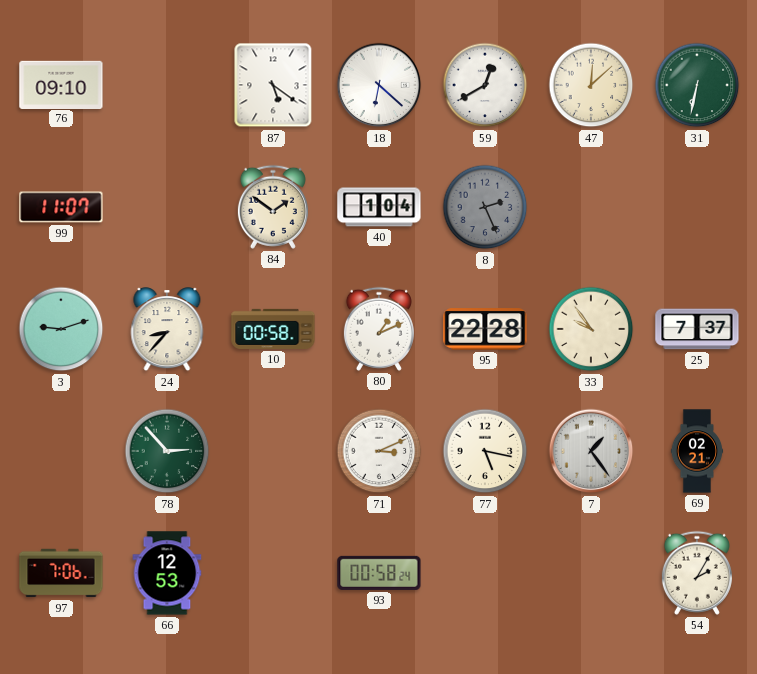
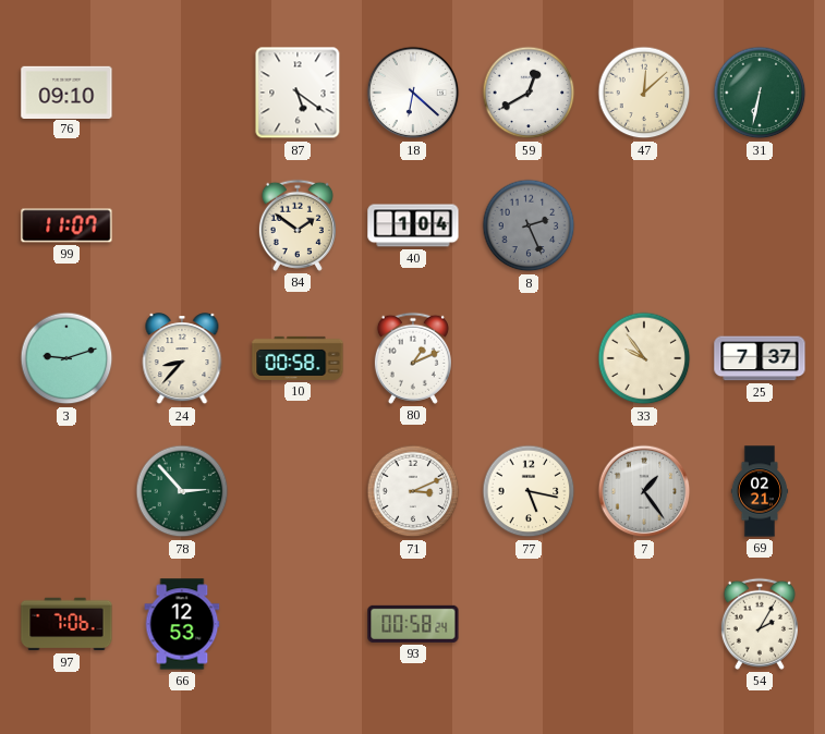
95: 22:28 -> none
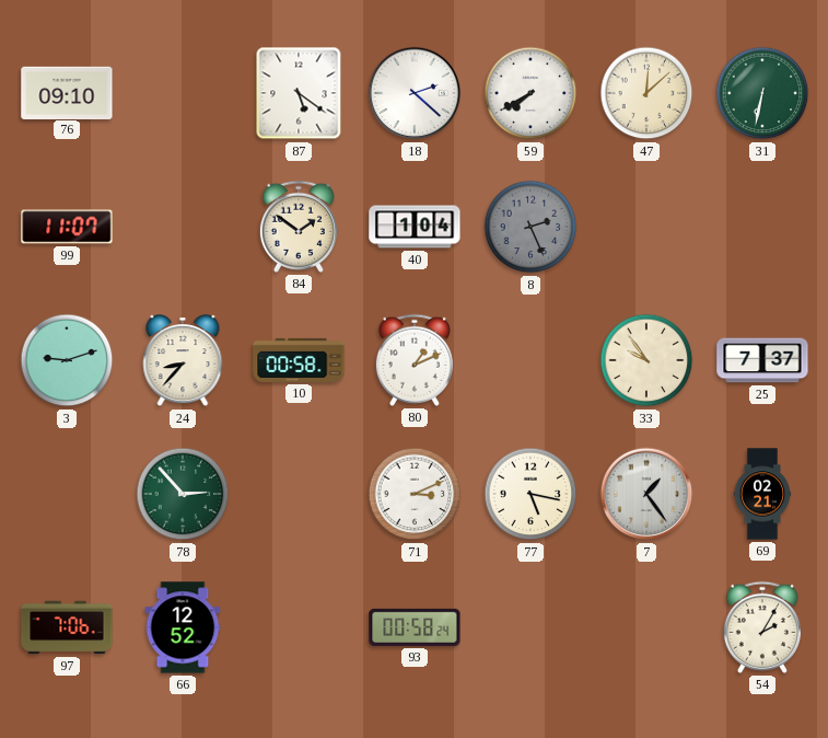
18: 6:22 -> 2:22
59: 12:40 -> 7:40
66: 12:53 -> 12:52
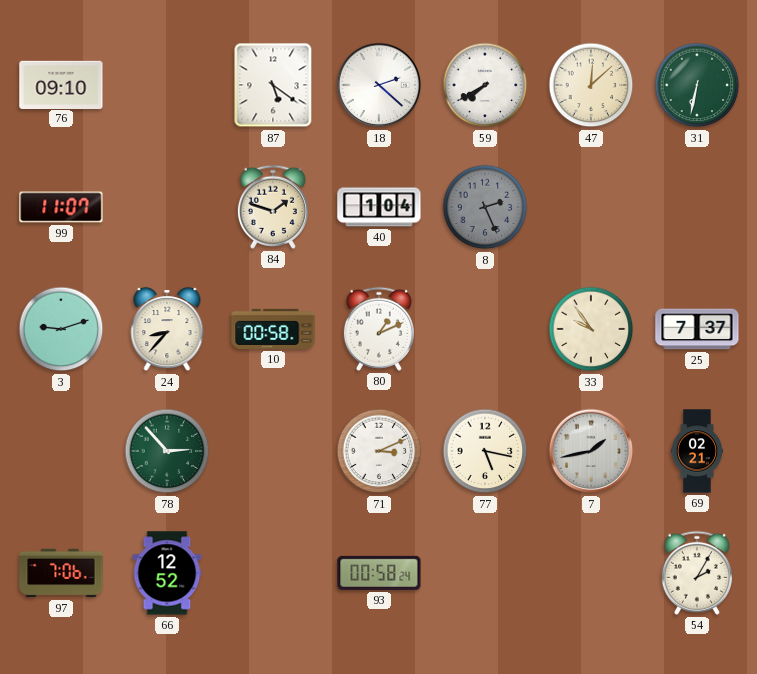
84: 1:51 -> 1:48
7: 1:24 -> 1:43
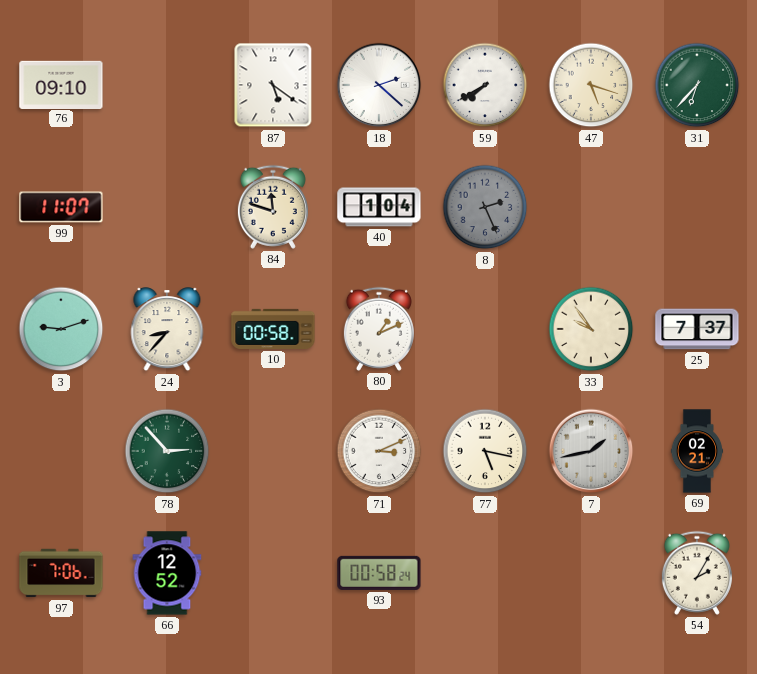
47: 12:08 -> 5:18
31: 6:32 -> 6:37
84: 1:48 -> 11:48
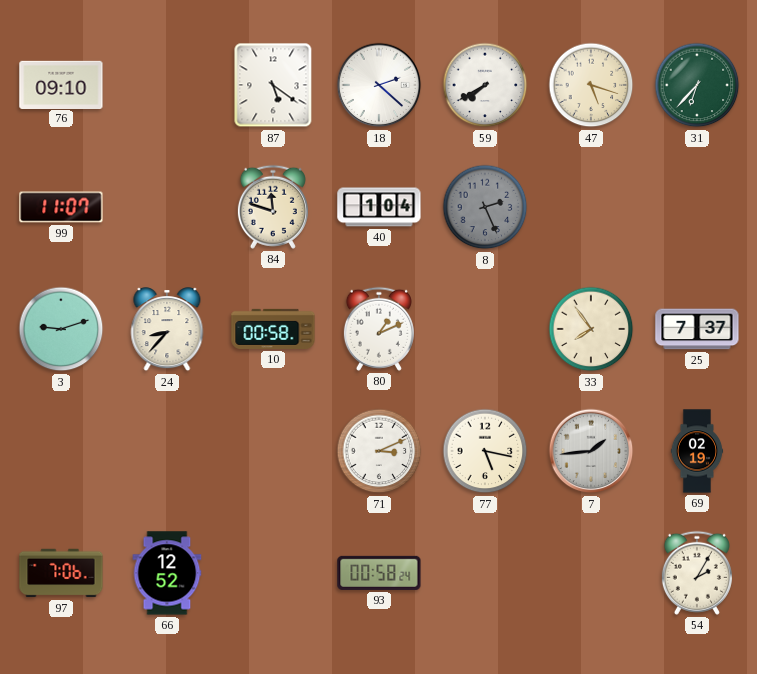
33: 9:54 -> 7:54
78: 2:53 -> none
7: 1:43 -> 1:44
69: 02:21 -> 02:19
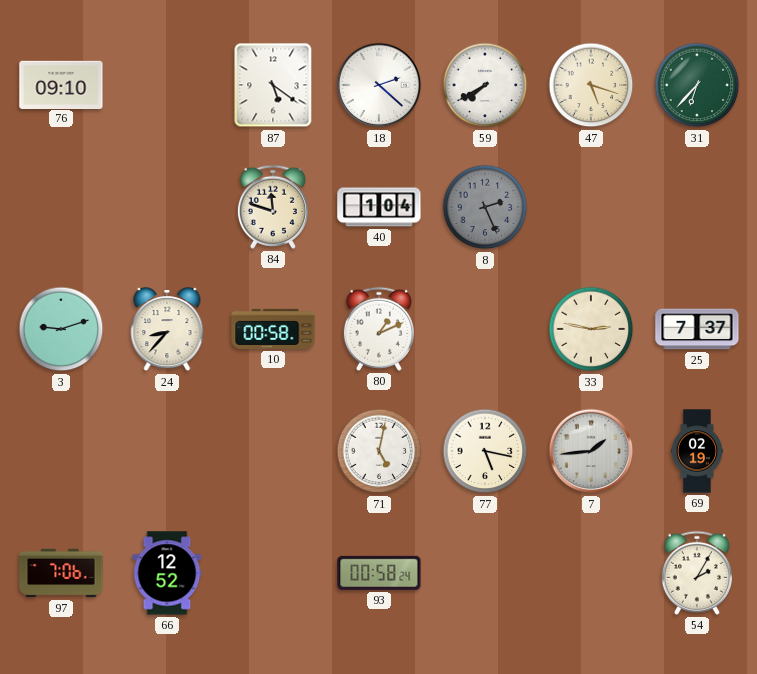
99: 11:07 -> none
33: 7:54 -> 2:47
71: 3:11 -> 5:02
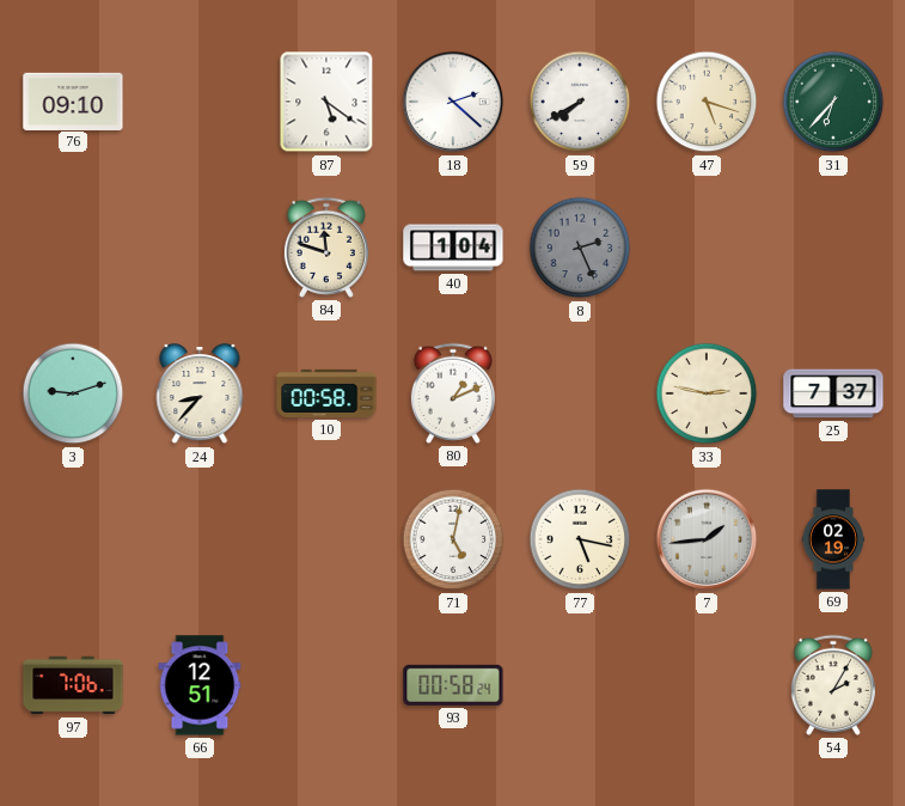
66: 12:52 -> 12:51
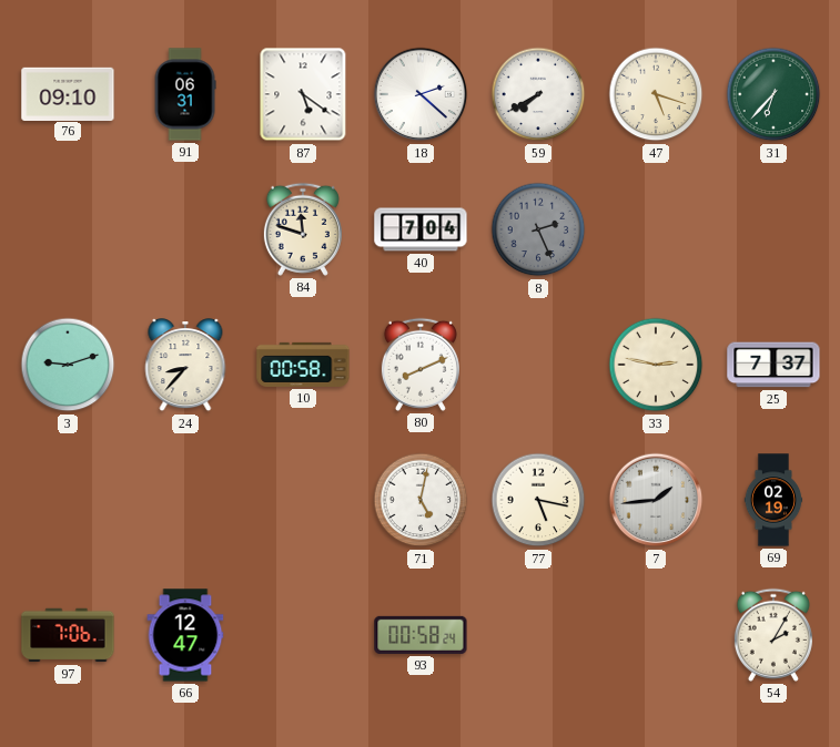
91: none -> 06:31
40: 1:04 -> 7:04
80: 1:11 -> 8:11
66: 12:51 -> 12:47
